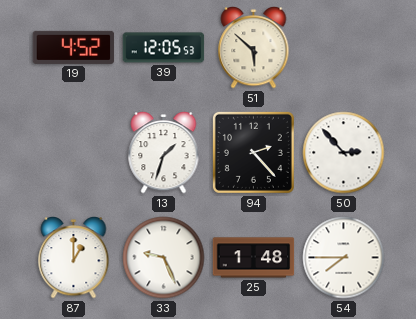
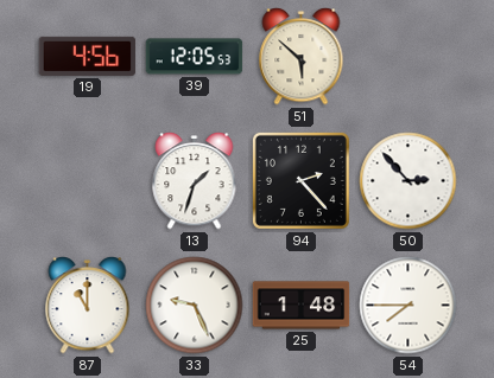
19: 4:52 -> 4:56
87: 1:00 -> 11:00
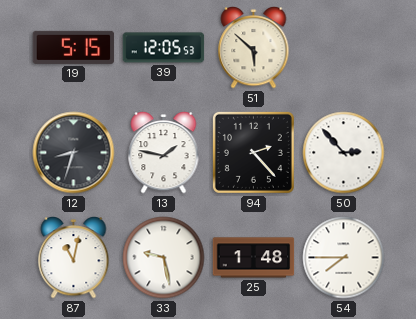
19: 4:56 -> 5:15
12: none -> 8:33
13: 1:33 -> 1:47
87: 11:00 -> 11:02
33: 9:26 -> 9:28
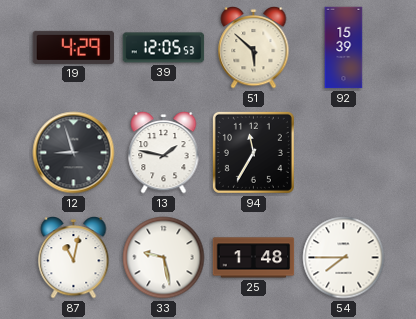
19: 5:15 -> 4:29
92: none -> 15:39
12: 8:33 -> 8:57
94: 2:23 -> 11:35
50: 2:53 -> none
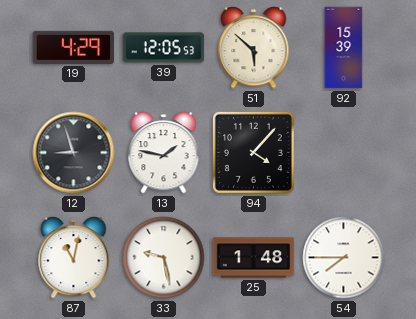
94: 11:35 -> 4:07
